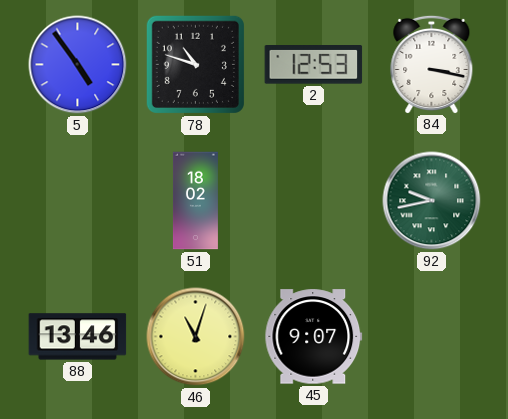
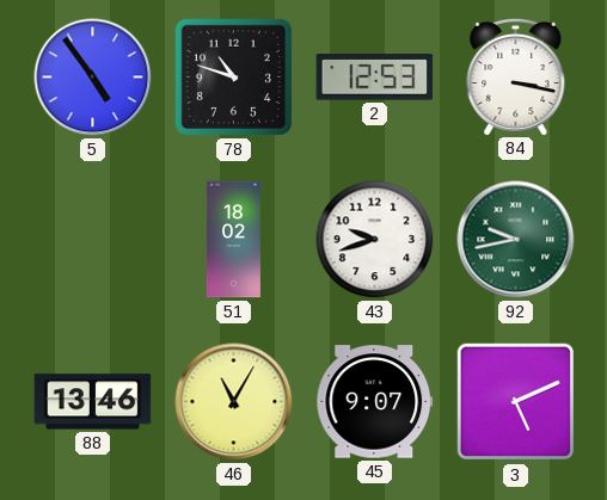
43: none -> 9:42
46: 11:03 -> 11:05
3: none -> 5:11
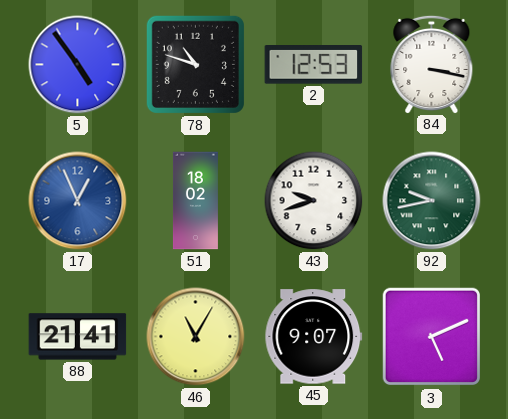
17: none -> 12:56
88: 13:46 -> 21:41
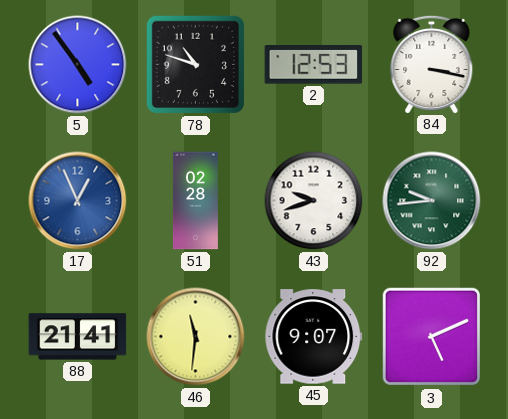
51: 18:02 -> 02:28
92: 9:43 -> 9:44
46: 11:05 -> 11:31
